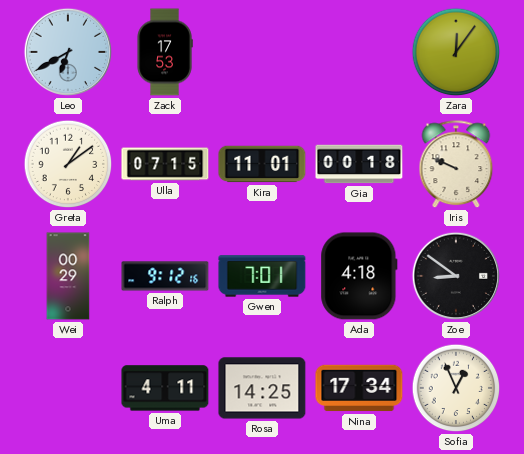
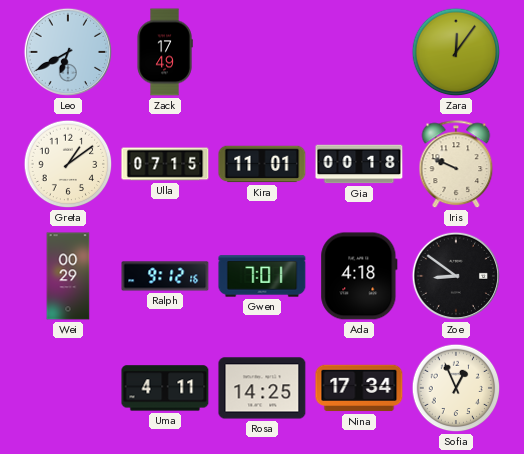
Zack: 17:53 -> 17:49
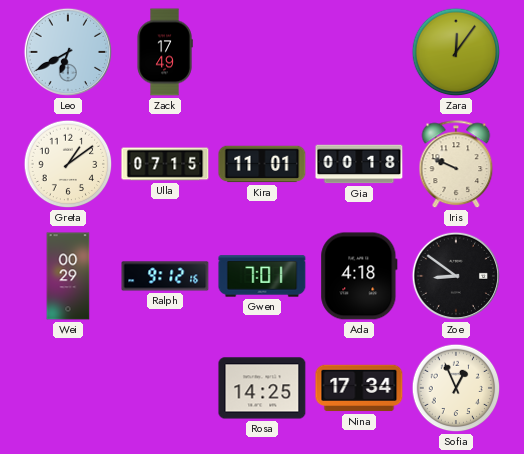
Uma: 4:11 -> none
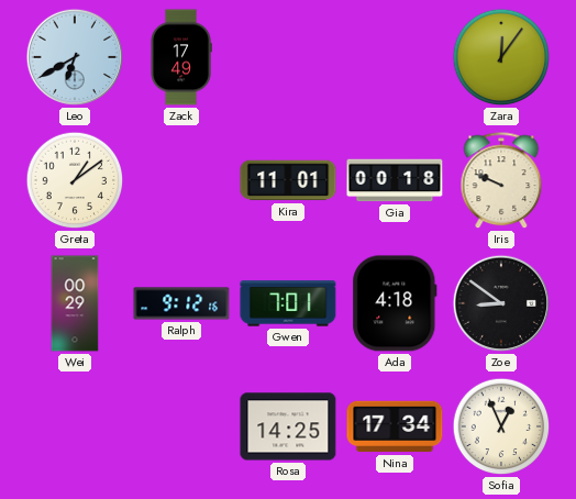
Ulla: 07:15 -> none
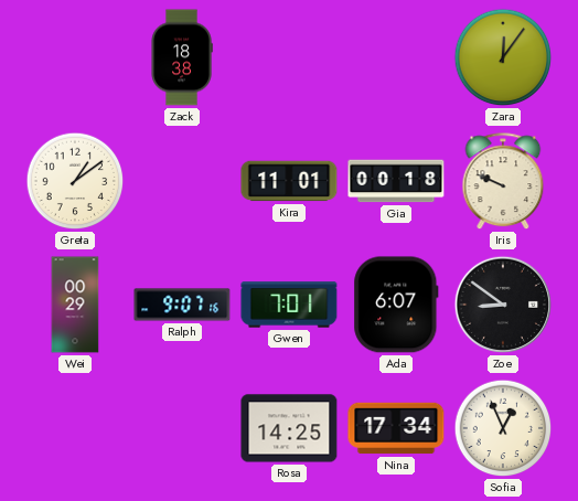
Leo: 6:40 -> none
Zack: 17:49 -> 18:38
Ralph: 9:12 -> 9:07
Ada: 4:18 -> 6:07
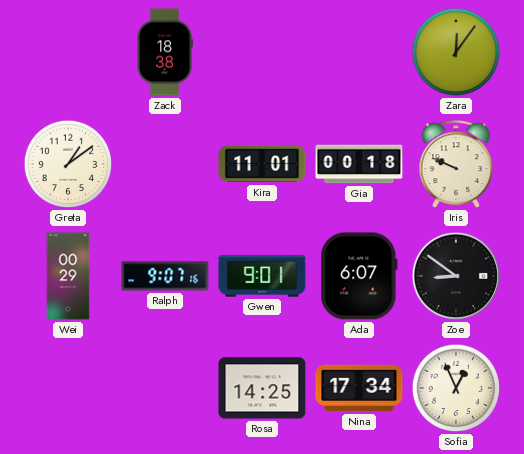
Gwen: 7:01 -> 9:01
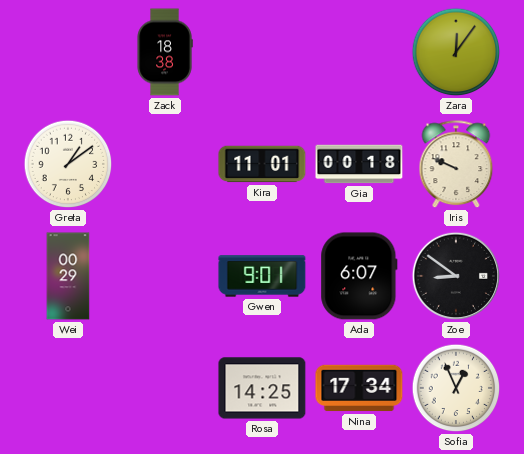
Ralph: 9:07 -> none
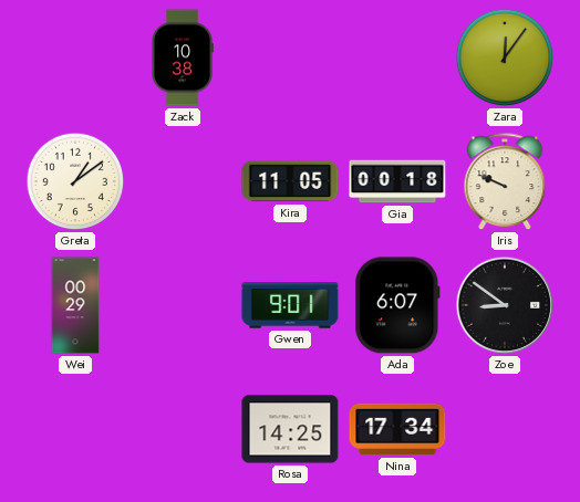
Zack: 18:38 -> 10:38
Kira: 11:01 -> 11:05
Sofia: 12:56 -> none
